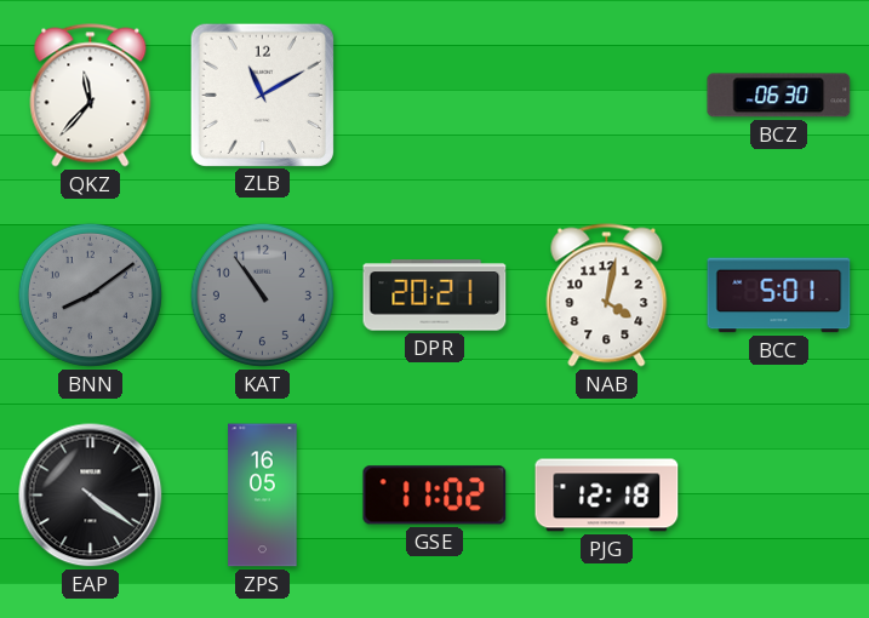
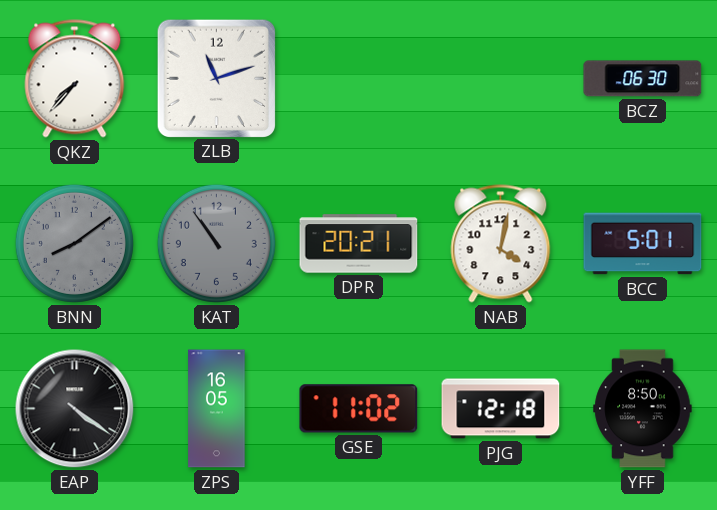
QKZ: 11:37 -> 7:37
ZLB: 11:10 -> 11:12
YFF: none -> 8:50
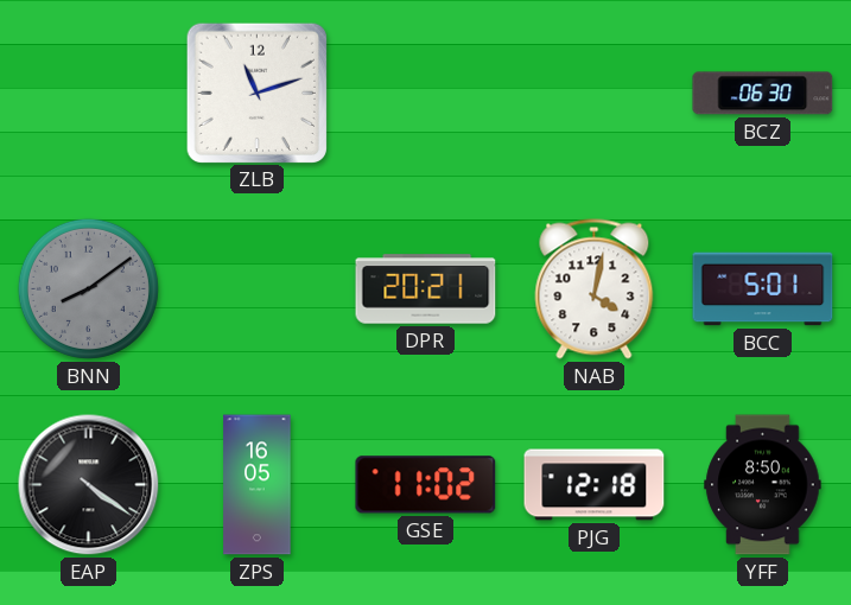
QKZ: 7:37 -> none
KAT: 10:54 -> none
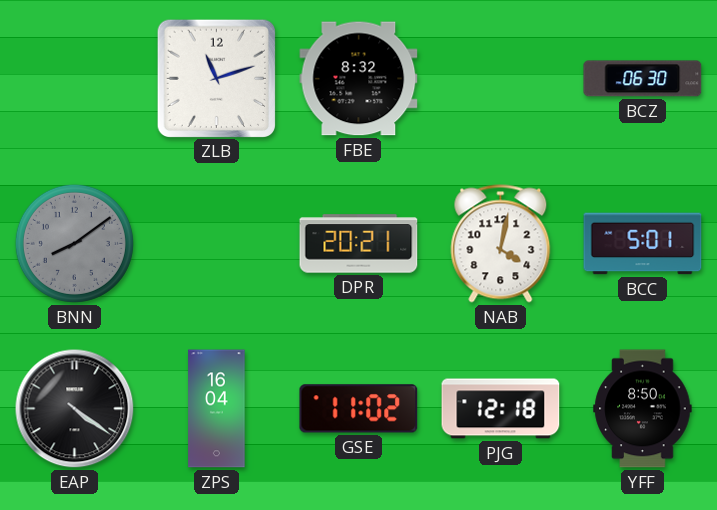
FBE: none -> 8:32
ZPS: 16:05 -> 16:04
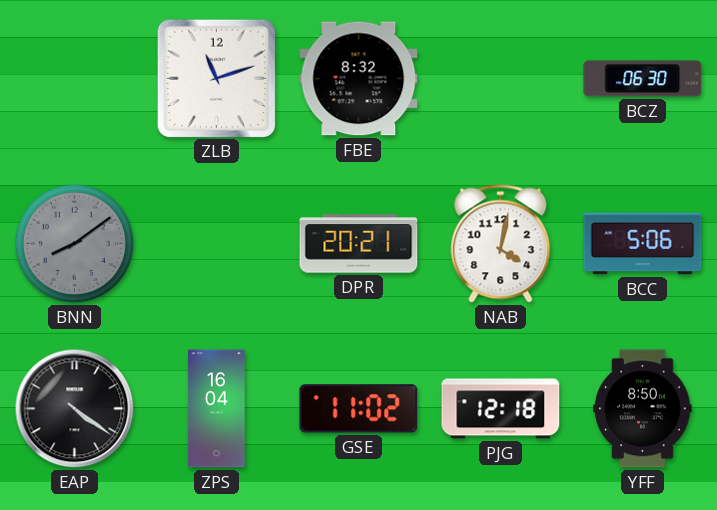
BCC: 5:01 -> 5:06
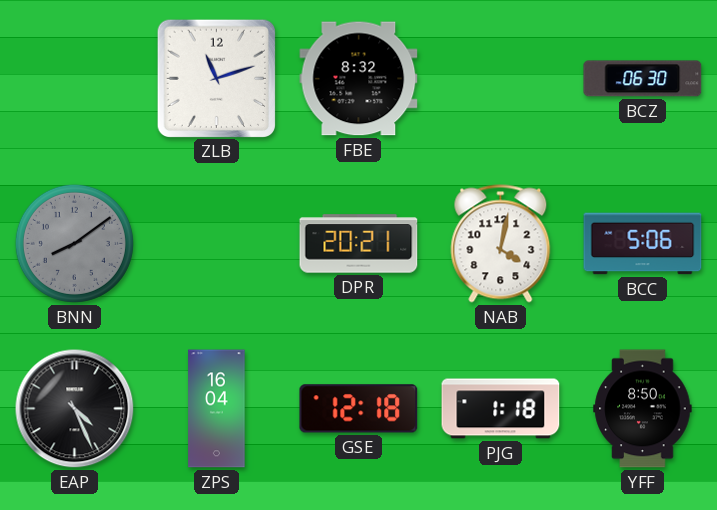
EAP: 4:21 -> 4:26
GSE: 11:02 -> 12:18
PJG: 12:18 -> 1:18
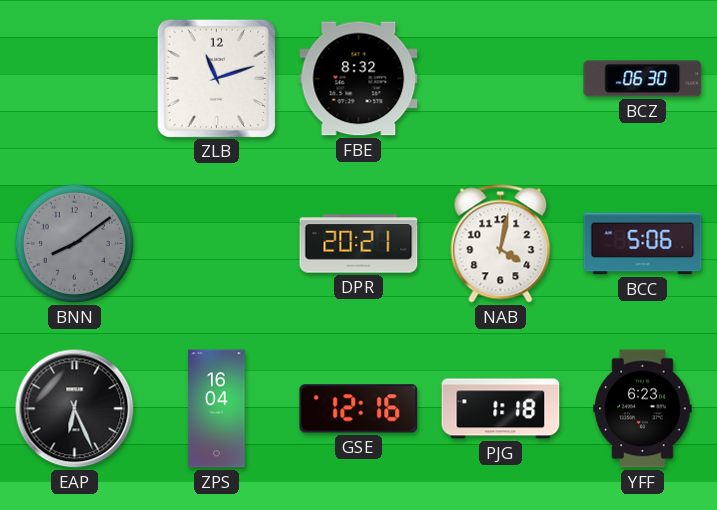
EAP: 4:26 -> 6:26
GSE: 12:18 -> 12:16
YFF: 8:50 -> 6:23
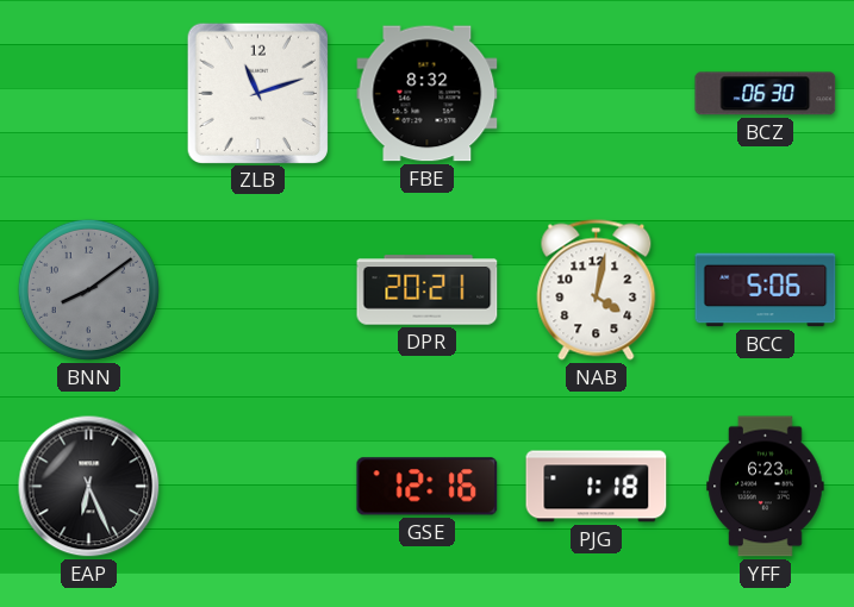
ZPS: 16:04 -> none
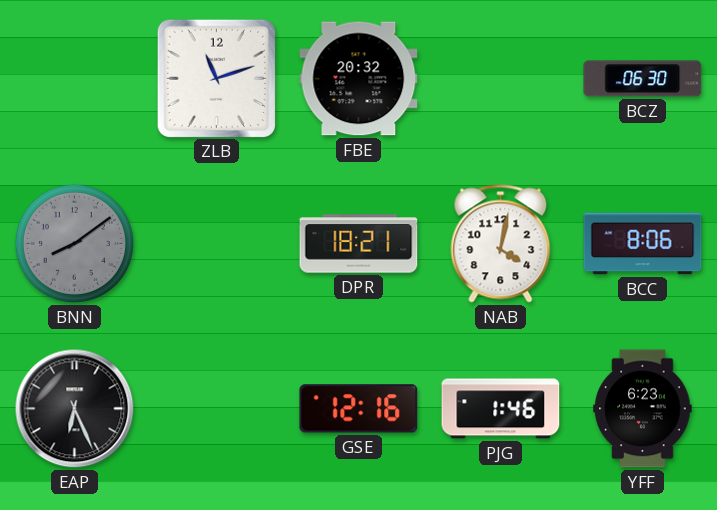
FBE: 8:32 -> 20:32
DPR: 20:21 -> 18:21
BCC: 5:06 -> 8:06
PJG: 1:18 -> 1:46
